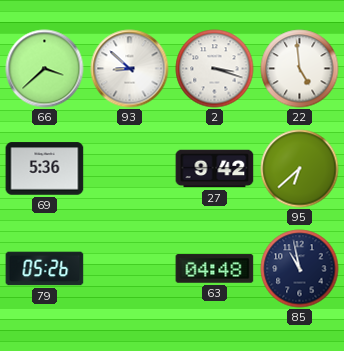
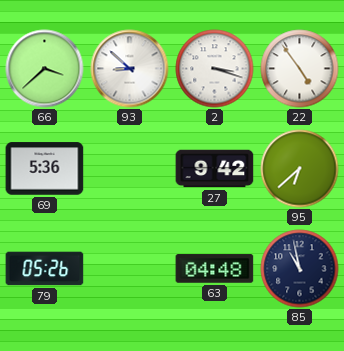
22: 4:59 -> 4:54
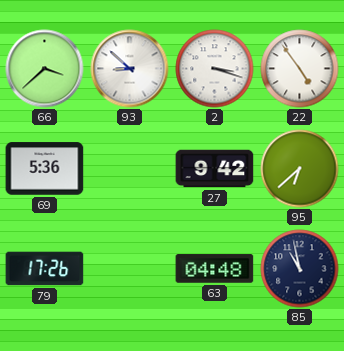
79: 05:26 -> 17:26
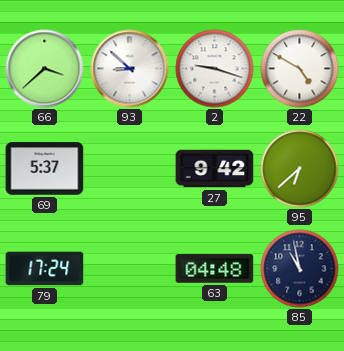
2: 3:18 -> 9:18
22: 4:54 -> 4:50
69: 5:36 -> 5:37
79: 17:26 -> 17:24
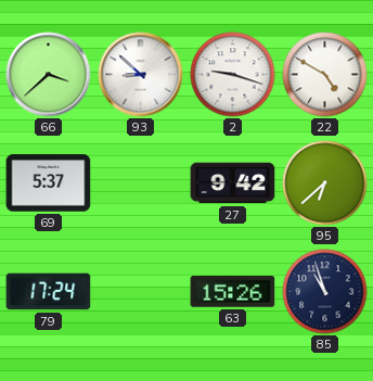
63: 04:48 -> 15:26
85: 10:58 -> 10:57
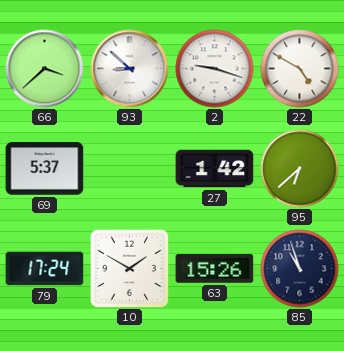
27: 9:42 -> 1:42
10: none -> 1:50
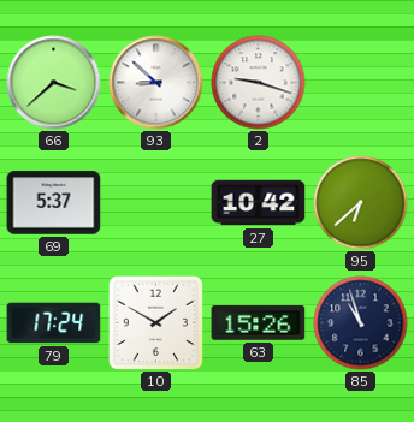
22: 4:50 -> none
27: 1:42 -> 10:42
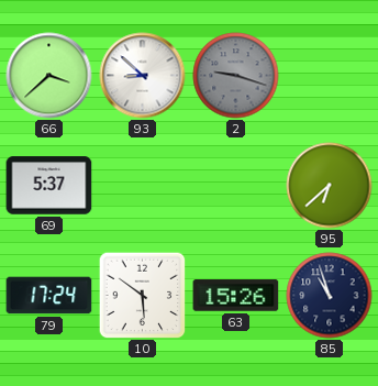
2 dial: white -> grey
27: 10:42 -> none
10: 1:50 -> 5:51
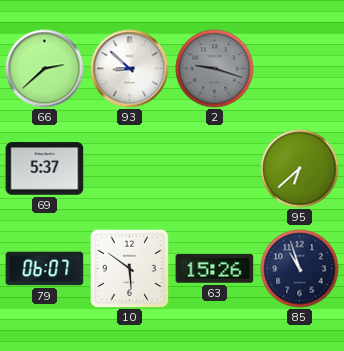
66: 3:38 -> 2:38
79: 17:24 -> 06:07
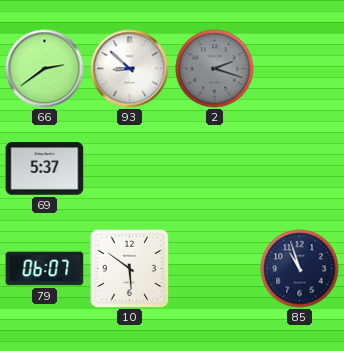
66: 2:38 -> 2:39
2: 9:18 -> 2:18
95: 6:38 -> none
63: 15:26 -> none
